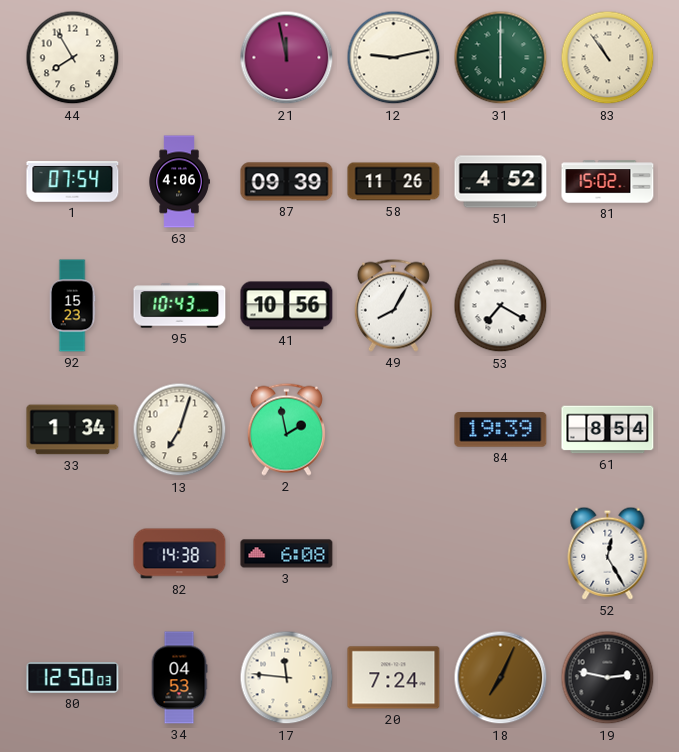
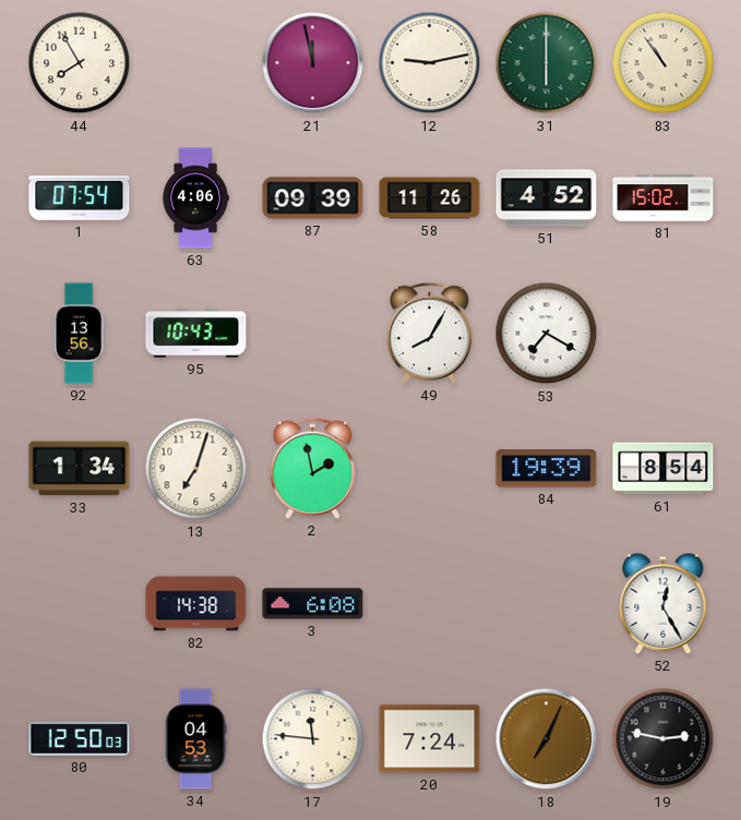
92: 15:23 -> 13:56
41: 10:56 -> none
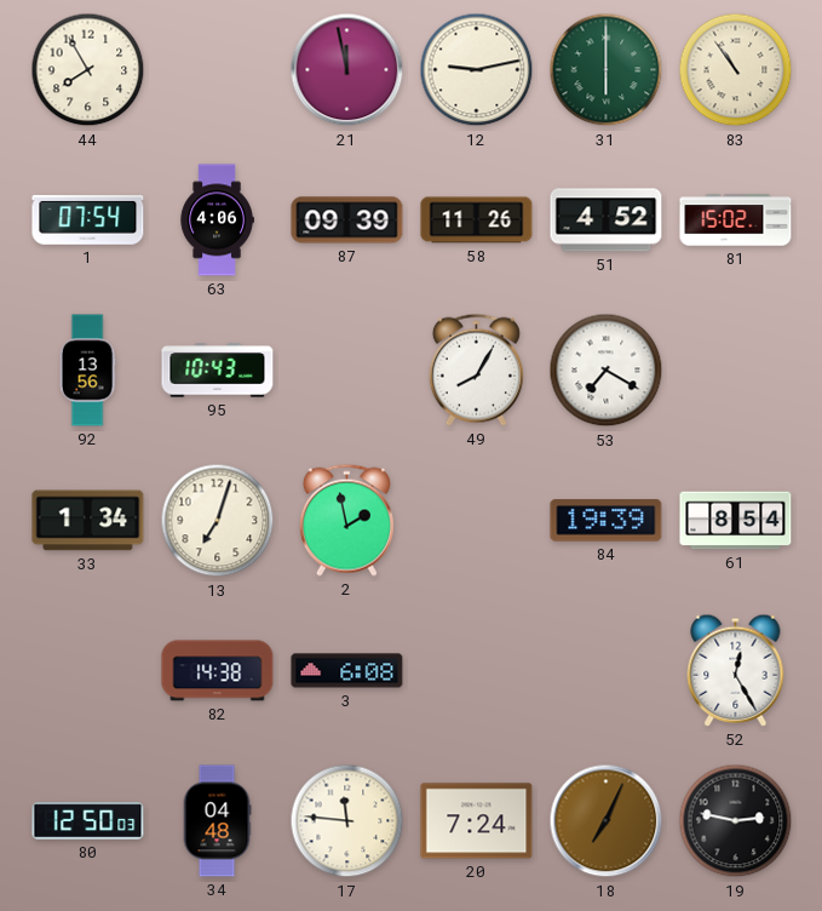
34: 04:53 -> 04:48
